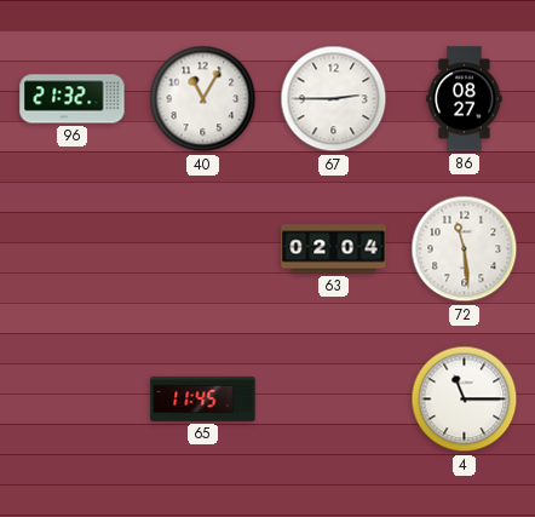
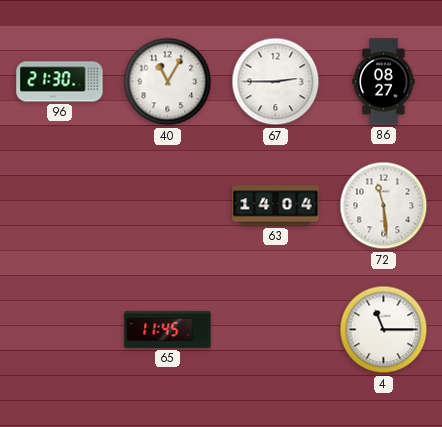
96: 21:32 -> 21:30
63: 02:04 -> 14:04
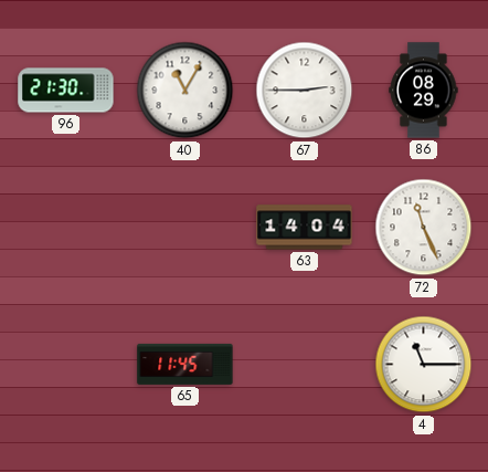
86: 08:27 -> 08:29
72: 11:29 -> 11:26
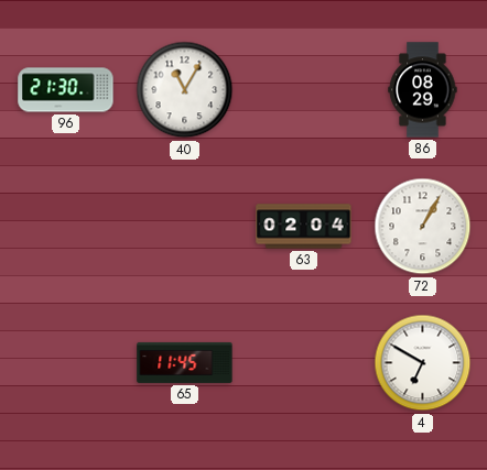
67: 2:45 -> none
63: 14:04 -> 02:04
72: 11:26 -> 1:05
4: 11:15 -> 6:50
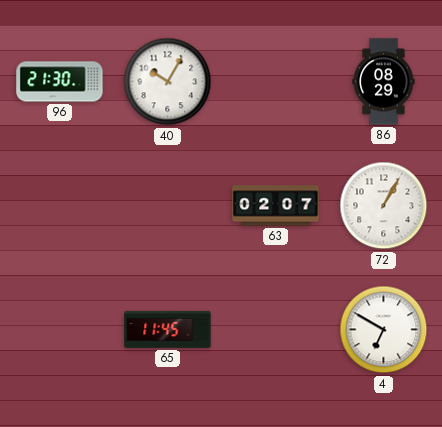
40: 11:05 -> 10:05
63: 02:04 -> 02:07
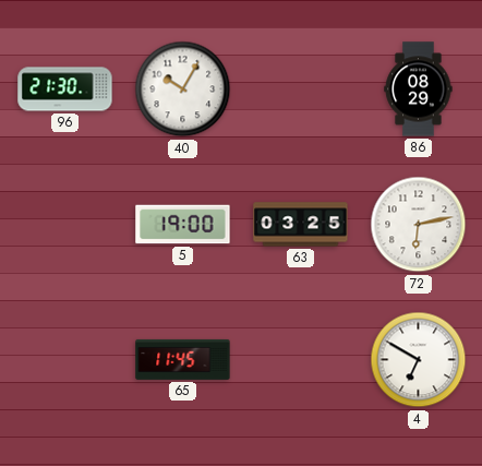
5: none -> 19:00
63: 02:07 -> 03:25
72: 1:05 -> 6:13
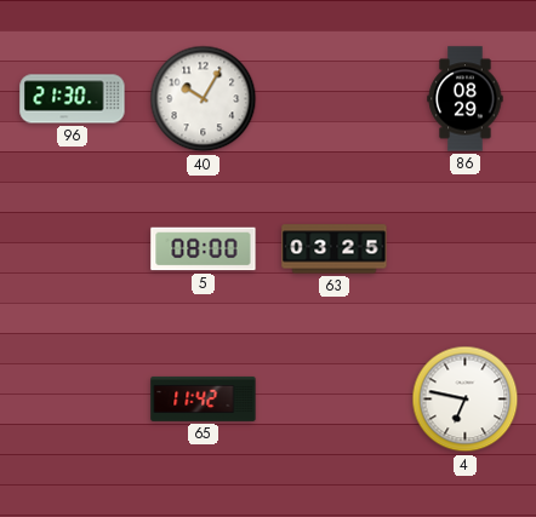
5: 19:00 -> 08:00
72: 6:13 -> none
65: 11:45 -> 11:42
4: 6:50 -> 6:47
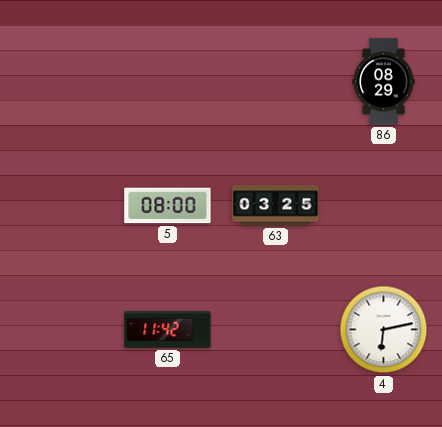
96: 21:30 -> none
40: 10:05 -> none
4: 6:47 -> 6:13
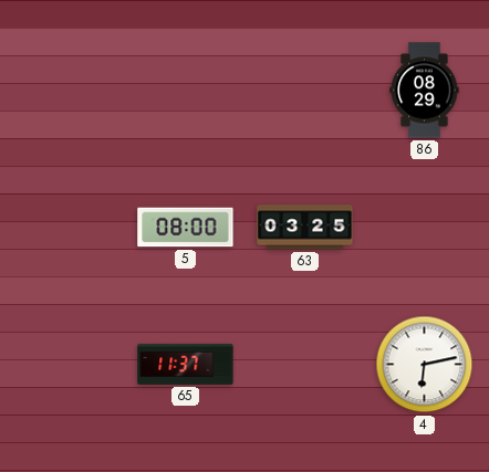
65: 11:42 -> 11:37
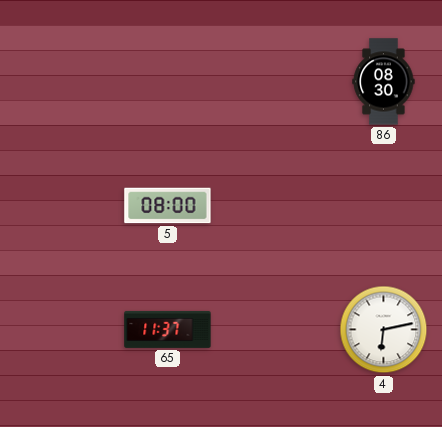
86: 08:29 -> 08:30
63: 03:25 -> none
